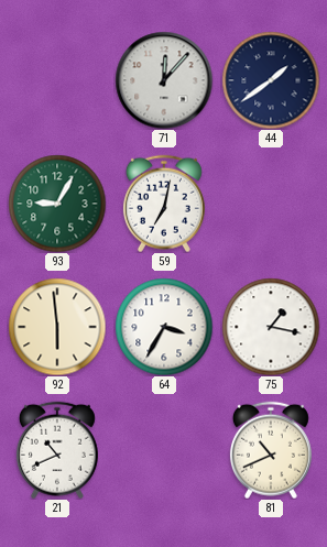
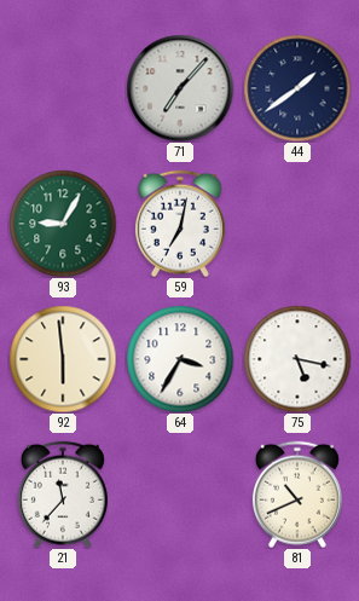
71: 12:07 -> 7:07
75: 1:17 -> 5:17
21: 10:41 -> 11:37
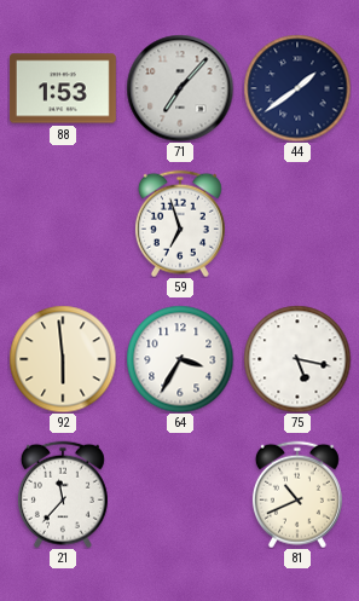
88: none -> 1:53
93: 9:05 -> none
59: 7:02 -> 6:57
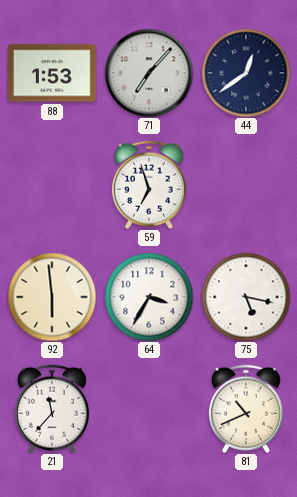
44: 1:39 -> 12:39
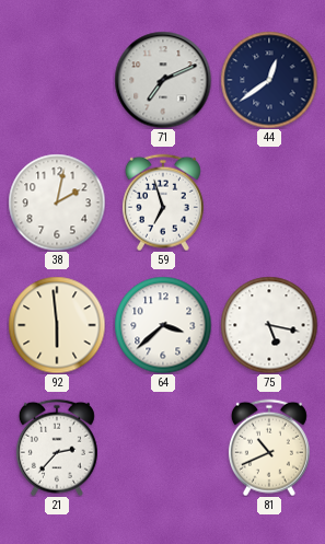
88: 1:53 -> none
71: 7:07 -> 7:11
38: none -> 2:02
64: 3:35 -> 3:38
21: 11:37 -> 2:37
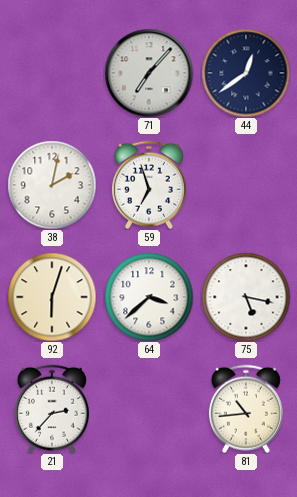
71: 7:11 -> 7:07
92: 5:59 -> 6:03
81: 10:41 -> 10:44
